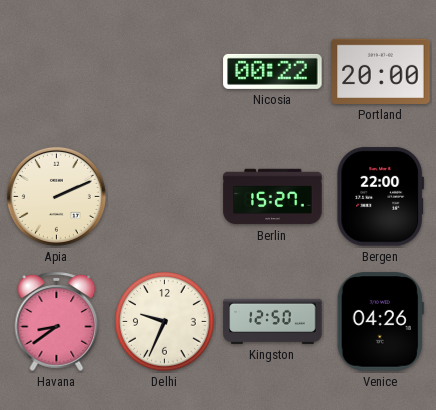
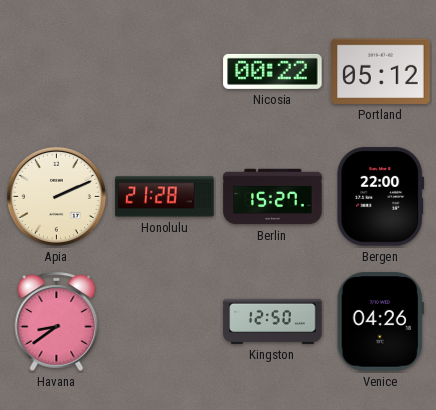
Portland: 20:00 -> 05:12
Honolulu: none -> 21:28
Delhi: 9:34 -> none
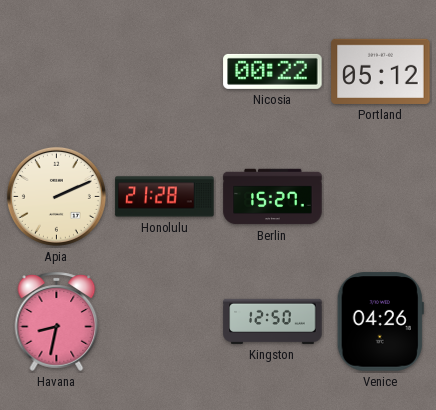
Bergen: 22:00 -> none
Havana: 8:39 -> 8:32
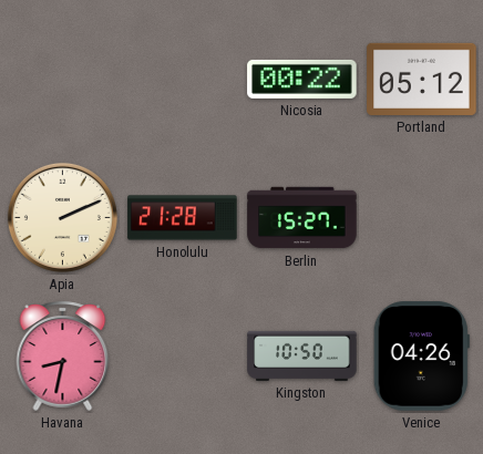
Kingston: 12:50 -> 10:50
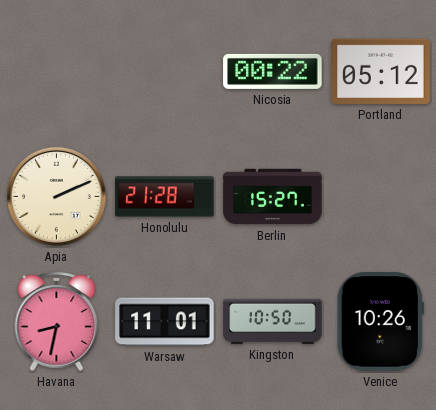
Warsaw: none -> 11:01
Venice: 04:26 -> 10:26
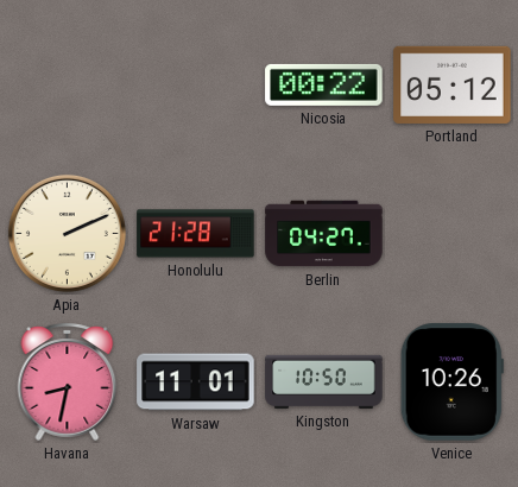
Berlin: 15:27 -> 04:27
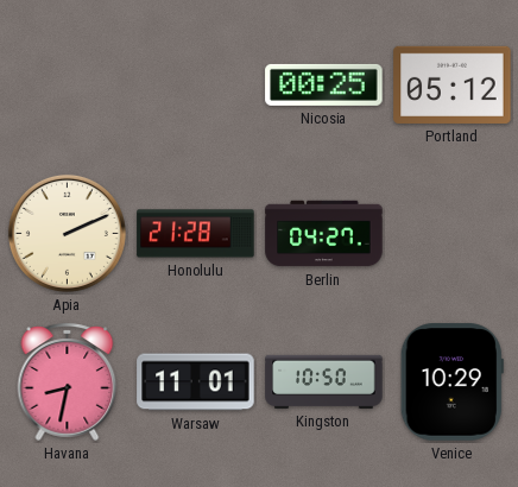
Nicosia: 00:22 -> 00:25
Venice: 10:26 -> 10:29
